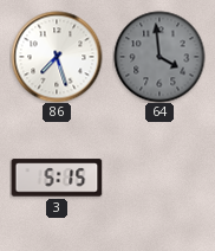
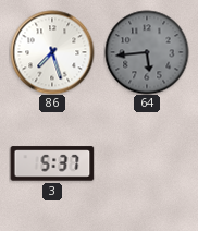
64: 3:59 -> 5:44
3: 5:15 -> 5:37
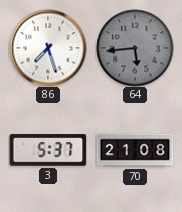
70: none -> 21:08
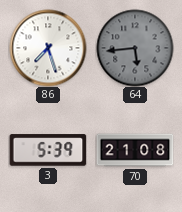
3: 5:37 -> 5:39
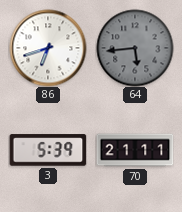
86: 7:27 -> 6:42
70: 21:08 -> 21:11
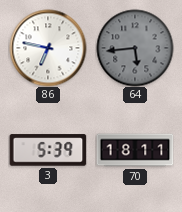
86: 6:42 -> 6:47
70: 21:11 -> 18:11
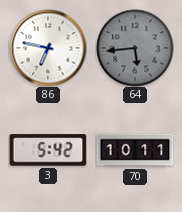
3: 5:39 -> 5:42
70: 18:11 -> 10:11
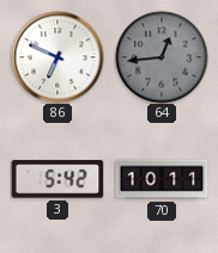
86: 6:47 -> 6:49
64: 5:44 -> 12:44
